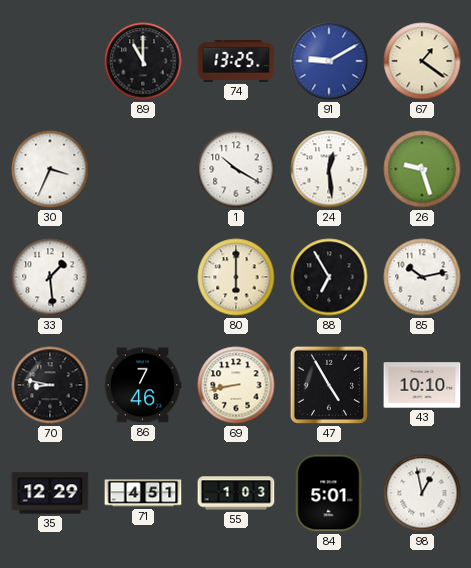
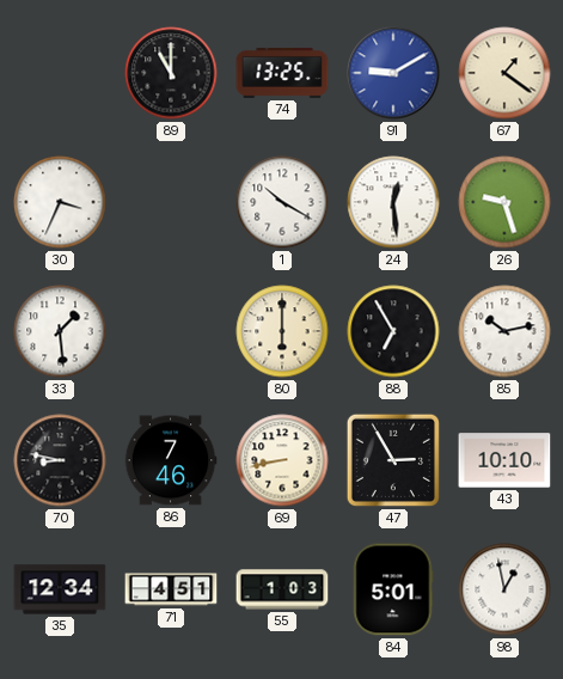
47: 4:55 -> 2:55
35: 12:29 -> 12:34
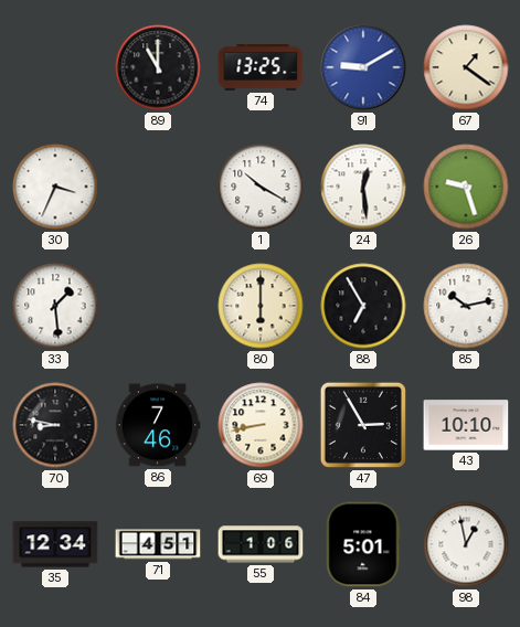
55: 1:03 -> 1:06
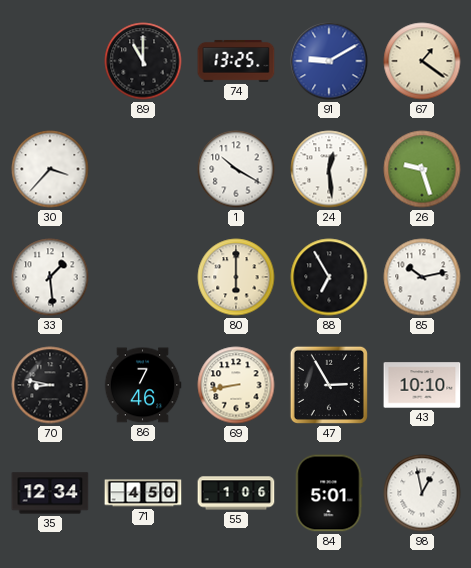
30: 3:34 -> 3:37
71: 4:51 -> 4:50
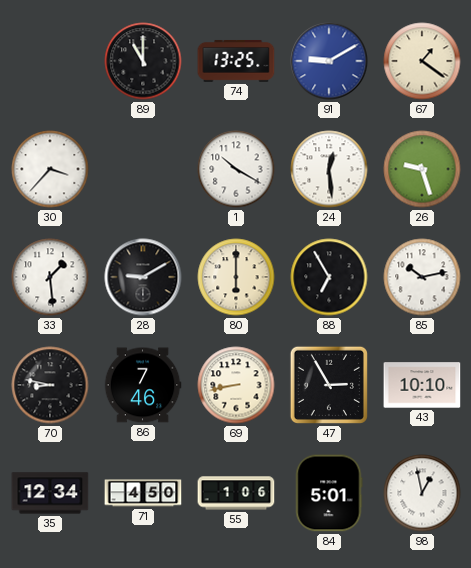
28: none -> 9:10
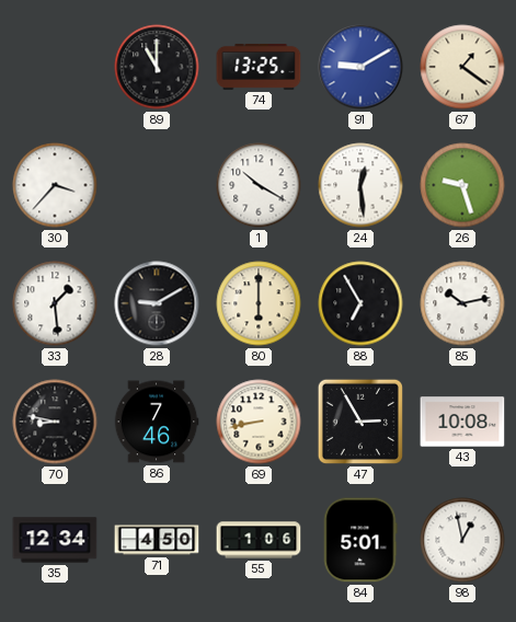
43: 10:10 -> 10:08
